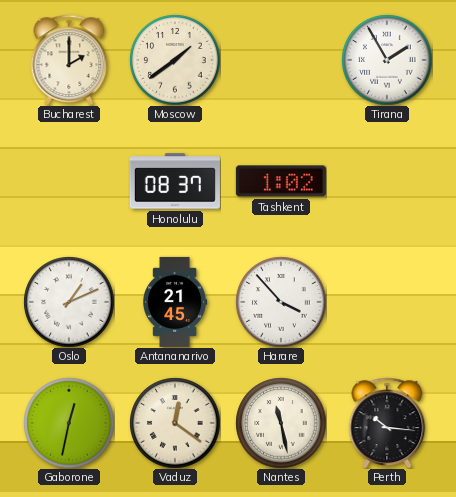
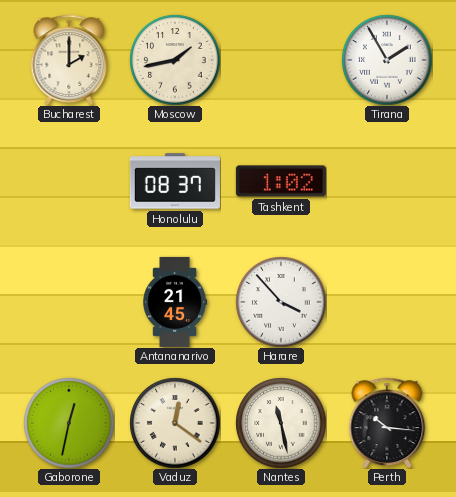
Moscow: 1:39 -> 1:43
Oslo: 1:11 -> none
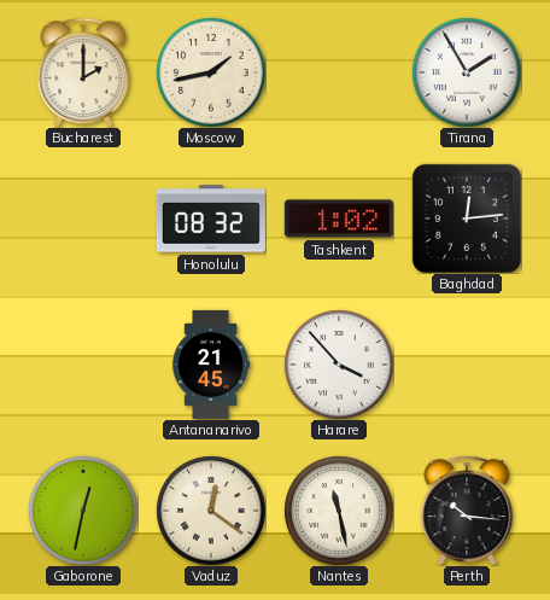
Honolulu: 08:37 -> 08:32
Baghdad: none -> 12:14
